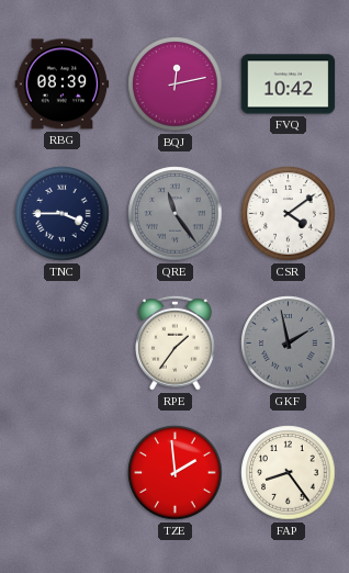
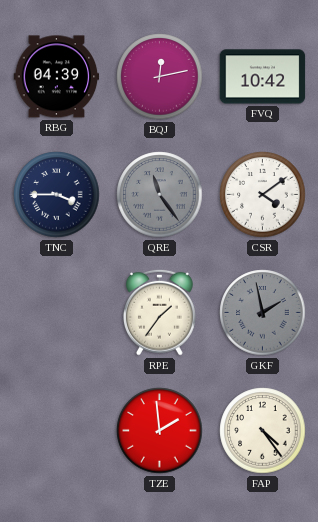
RBG: 08:39 -> 04:39
FAP: 8:24 -> 4:24
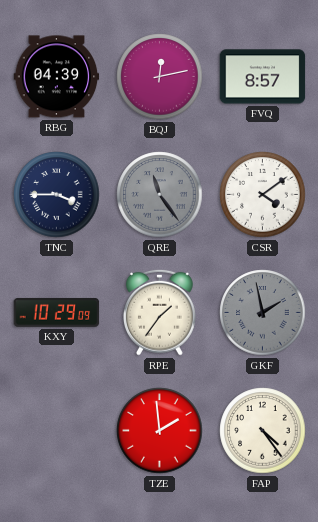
FVQ: 10:42 -> 8:57
KXY: none -> 10:29
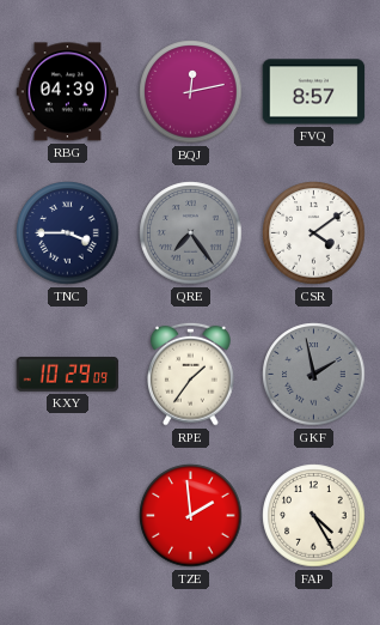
QRE: 11:24 -> 7:24
FAP: 4:24 -> 4:25
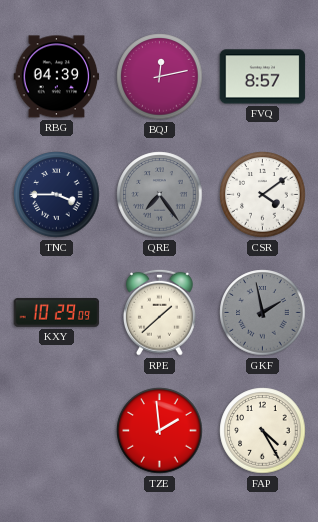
RPE: 1:36 -> 1:38
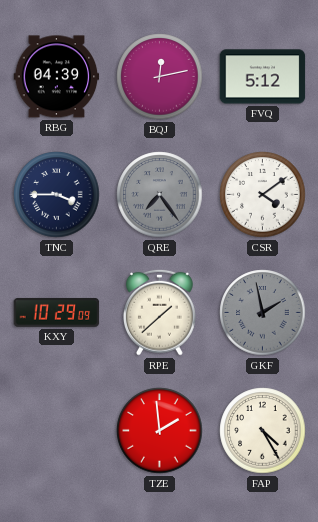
FVQ: 8:57 -> 5:12
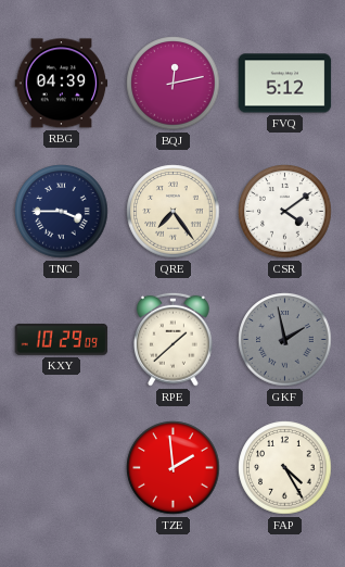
QRE dial: grey -> cream
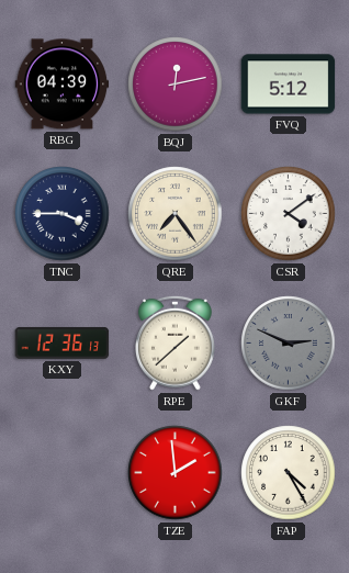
KXY: 10:29 -> 12:36
GKF: 1:58 -> 2:49
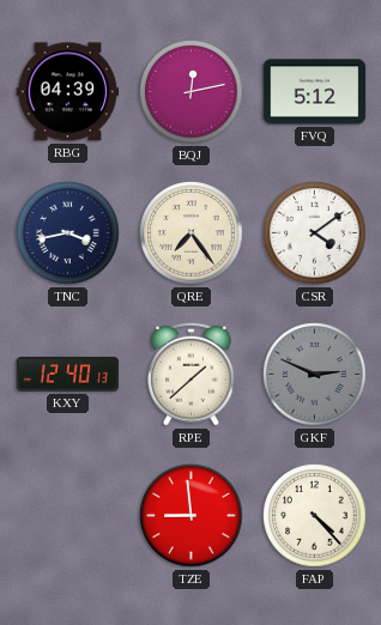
TNC: 3:45 -> 3:43
KXY: 12:36 -> 12:40
TZE: 1:59 -> 8:59
FAP: 4:25 -> 4:23
